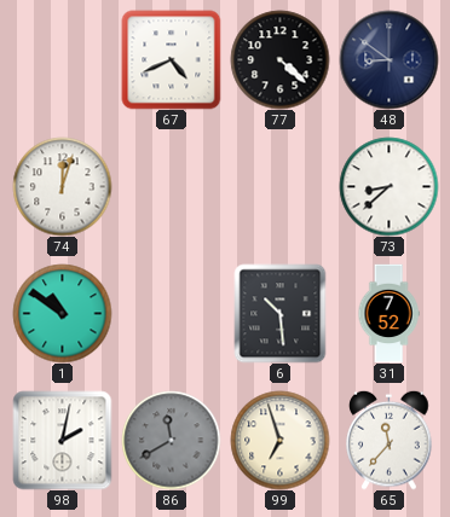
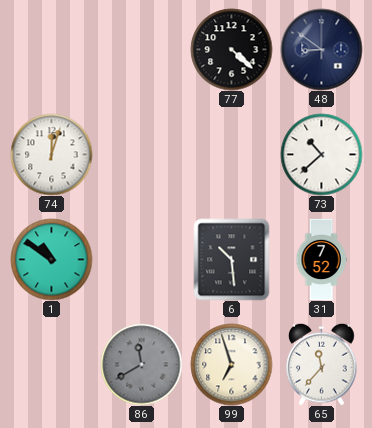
67: 4:41 -> none
73: 8:38 -> 10:38
98: 2:02 -> none
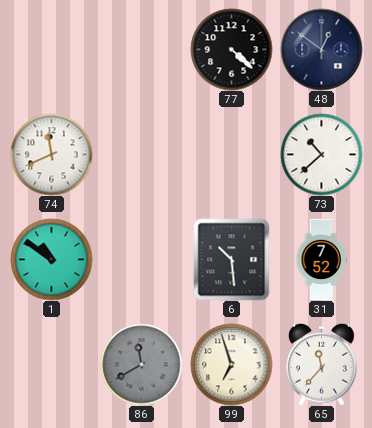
48: 8:51 -> 12:51
74: 12:03 -> 11:41
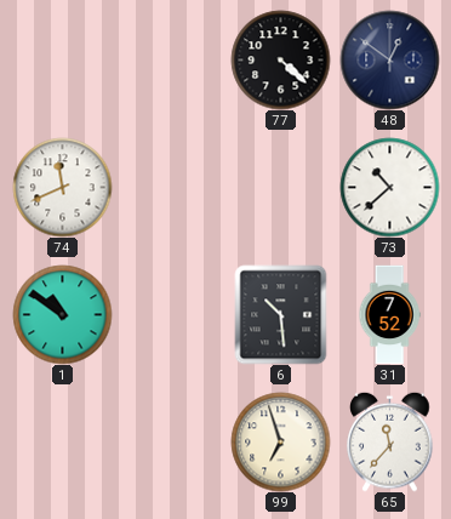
86: 11:40 -> none
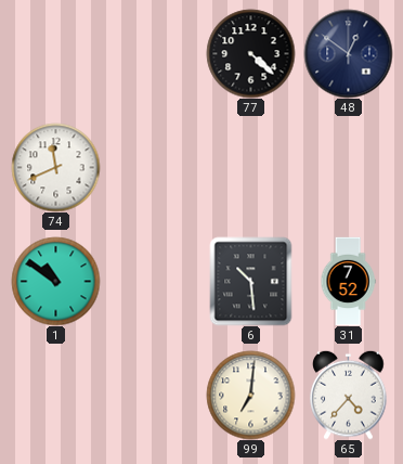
73: 10:38 -> none
99: 6:57 -> 7:01
65: 11:37 -> 4:37
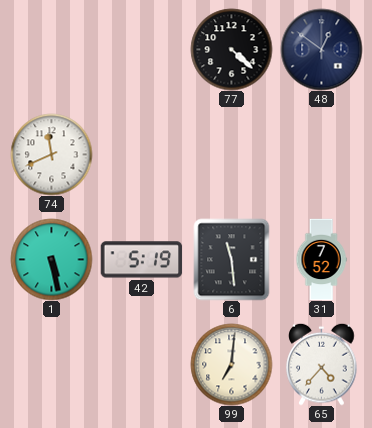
1: 10:51 -> 5:28
42: none -> 5:19
6: 10:29 -> 11:29
